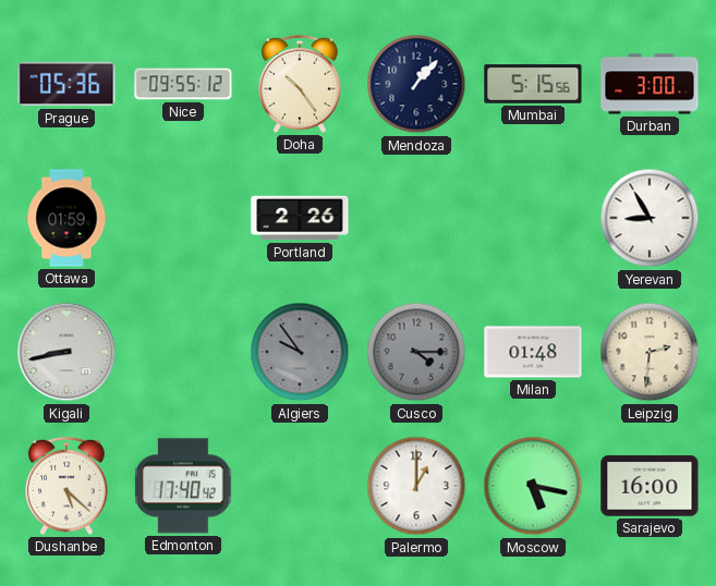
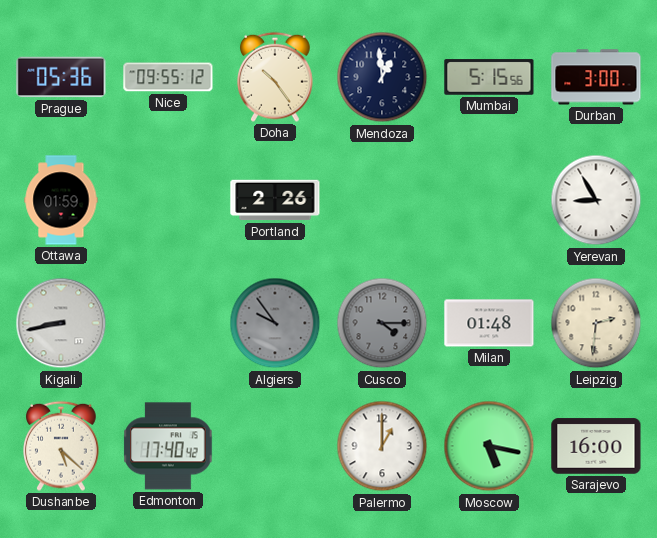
Mendoza: 1:07 -> 12:59
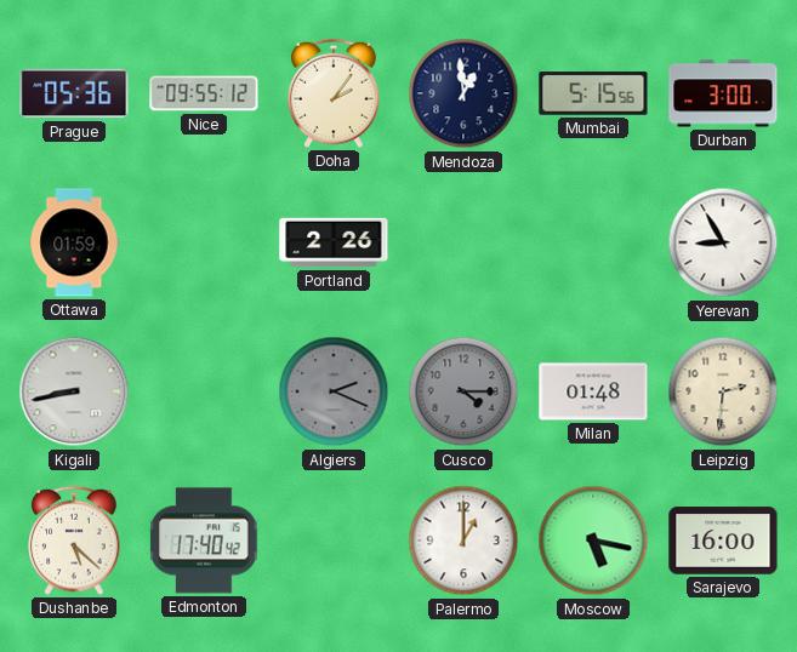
Doha: 10:24 -> 2:06
Algiers: 9:54 -> 2:19
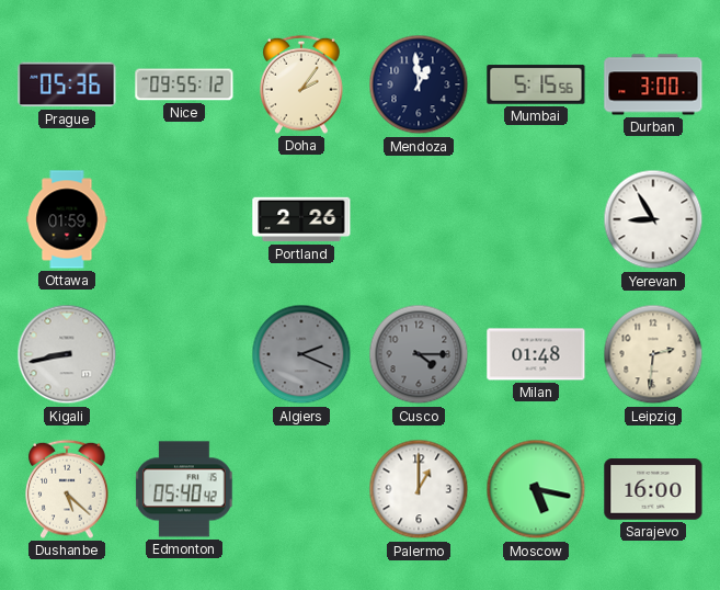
Edmonton: 17:40 -> 05:40
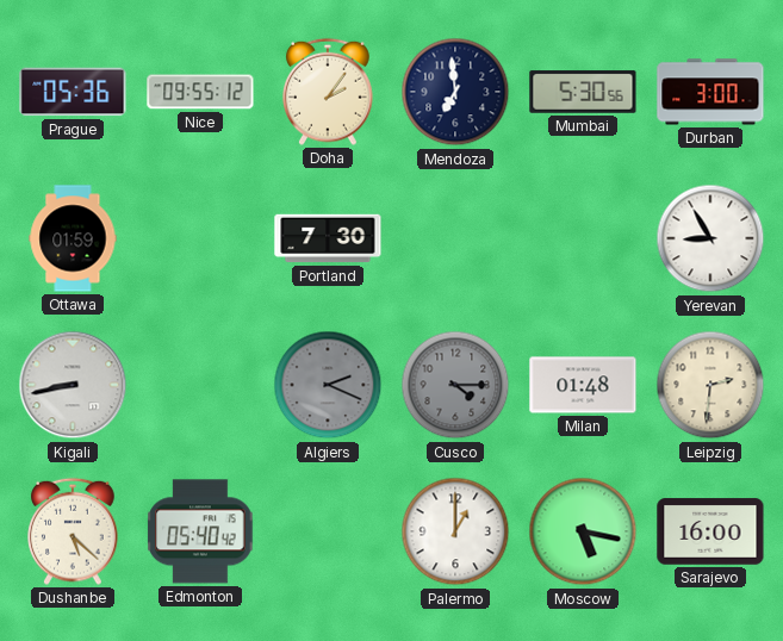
Mendoza: 12:59 -> 6:59
Mumbai: 5:15 -> 5:30
Portland: 2:26 -> 7:30
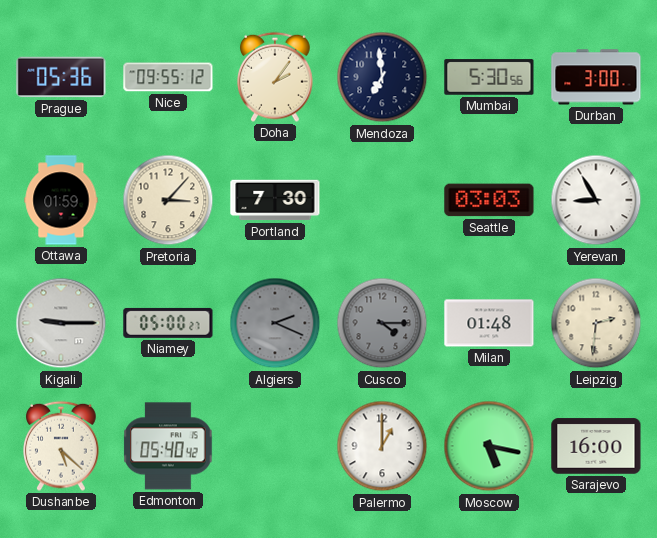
Pretoria: none -> 3:07
Seattle: none -> 03:03
Kigali: 8:43 -> 9:15
Niamey: none -> 05:00
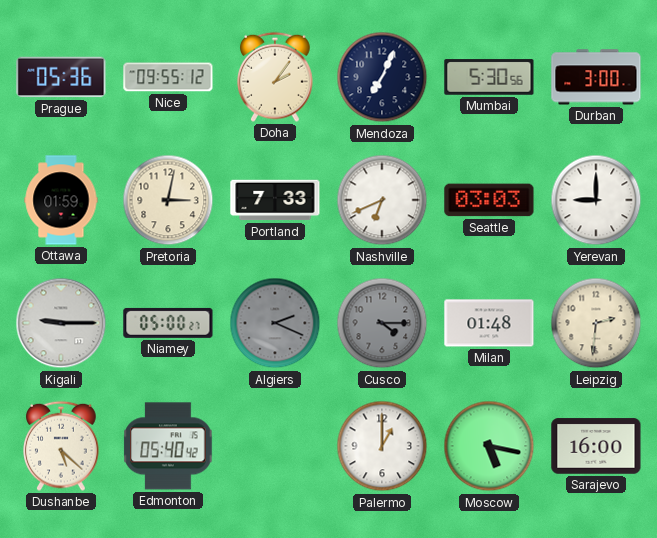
Mendoza: 6:59 -> 7:04
Pretoria: 3:07 -> 3:02
Portland: 7:30 -> 7:33
Nashville: none -> 6:41
Yerevan: 8:55 -> 9:00
